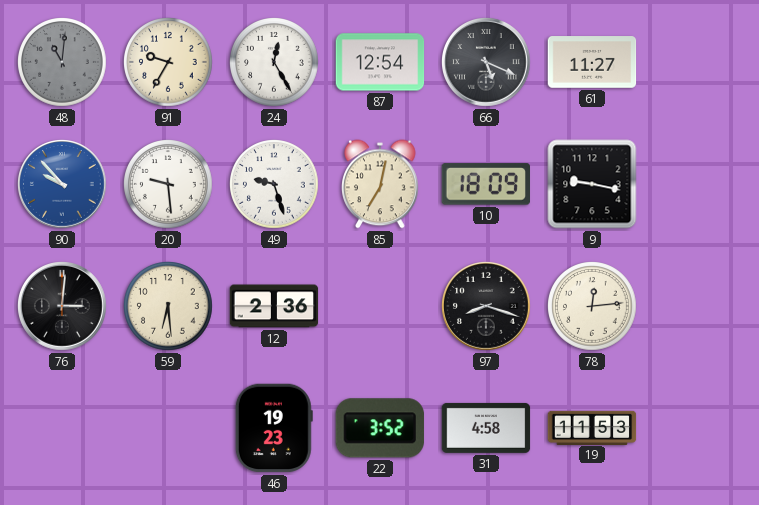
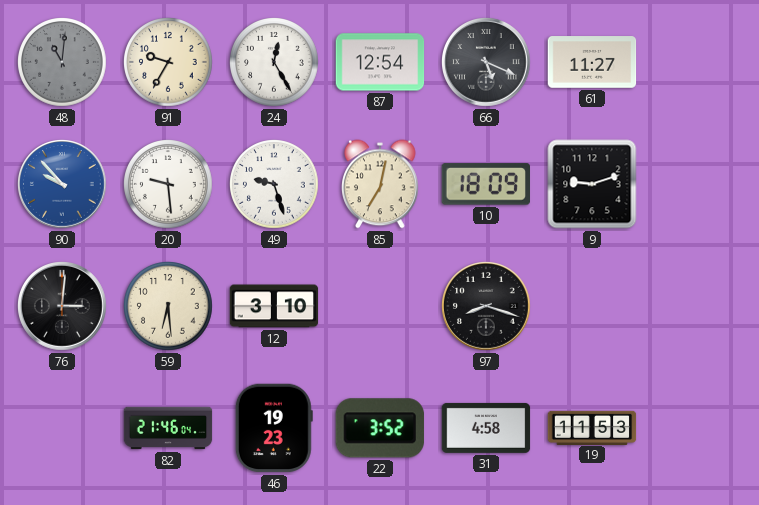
9: 9:17 -> 9:12
12: 2:36 -> 3:10
78: 12:14 -> none
82: none -> 21:46
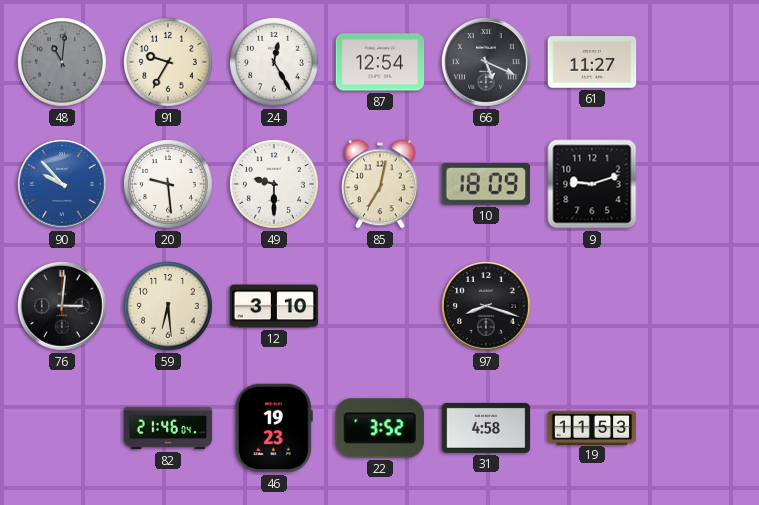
49: 9:27 -> 9:30
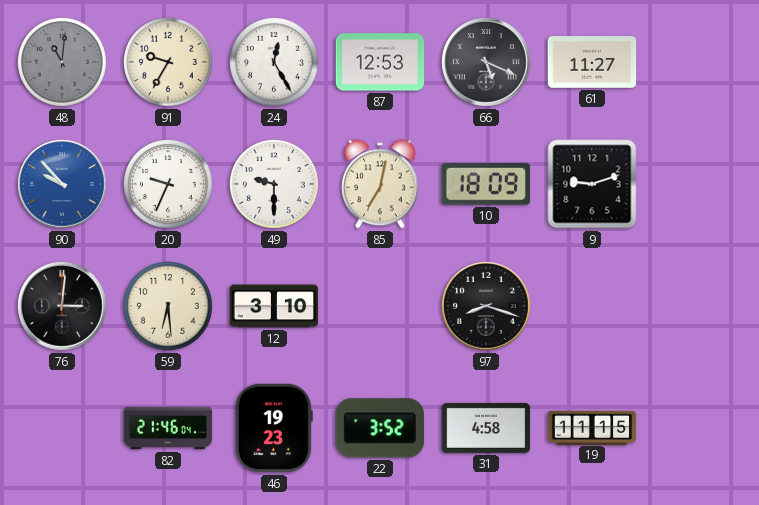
87: 12:54 -> 12:53
20: 9:29 -> 9:34
19: 11:53 -> 11:15
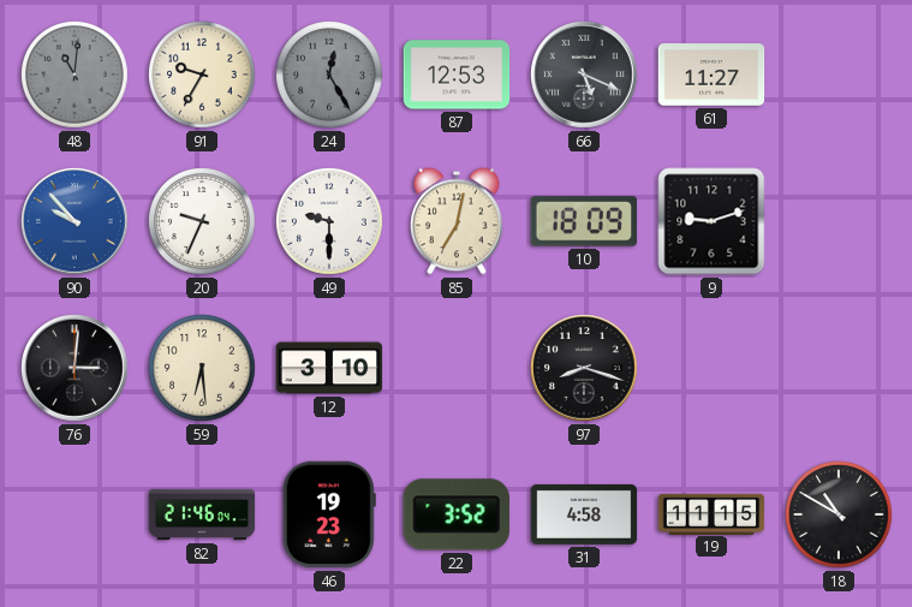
24 dial: white -> grey
18: none -> 10:50
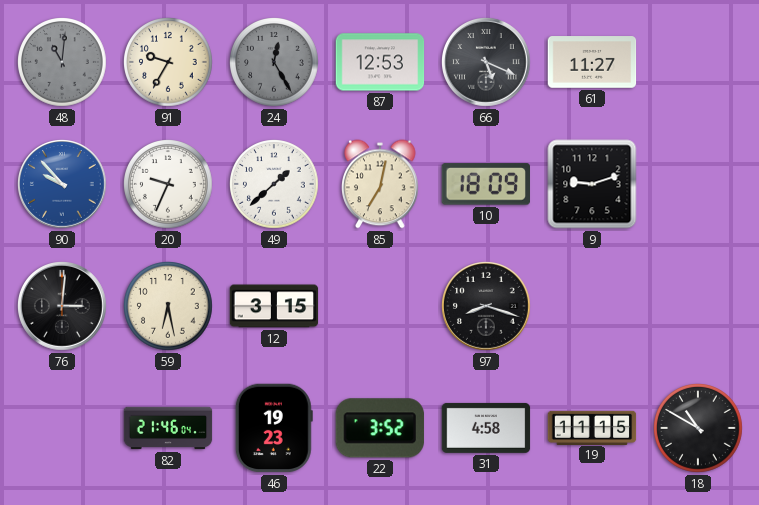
49: 9:30 -> 1:38
59: 6:29 -> 6:28
12: 3:10 -> 3:15
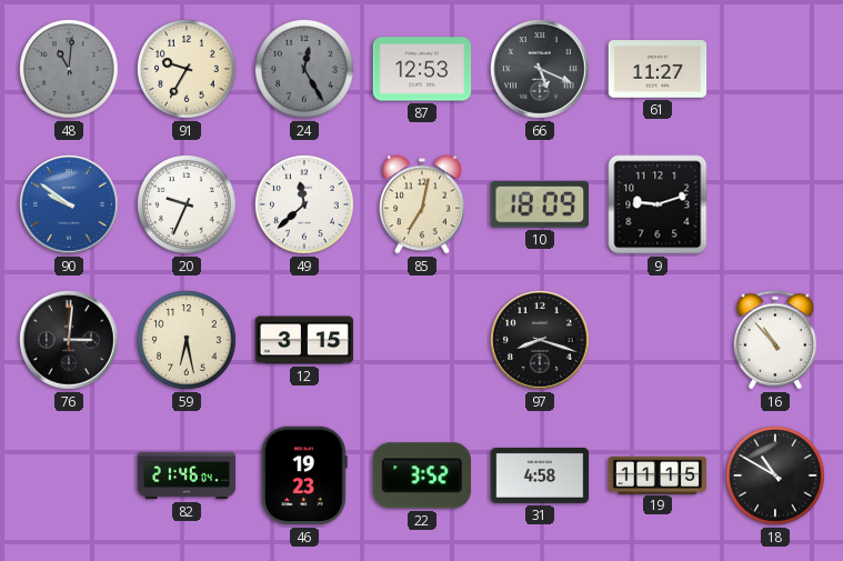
90: 9:53 -> 9:51
49: 1:38 -> 11:38
16: none -> 10:53
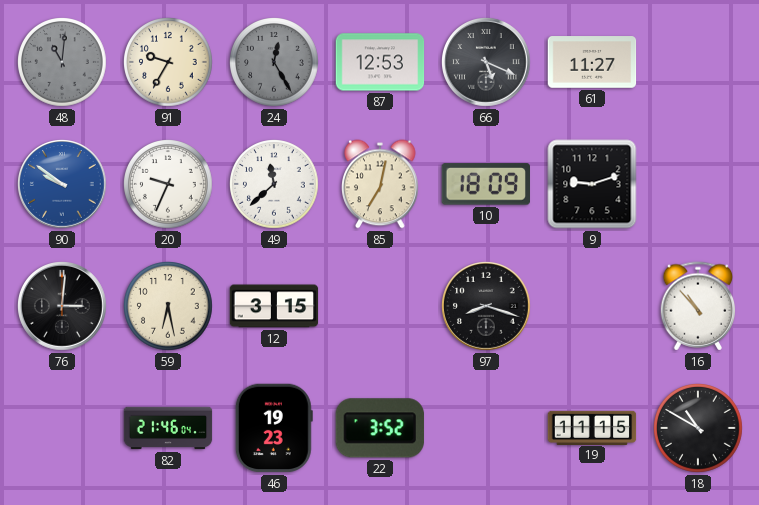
31: 4:58 -> none
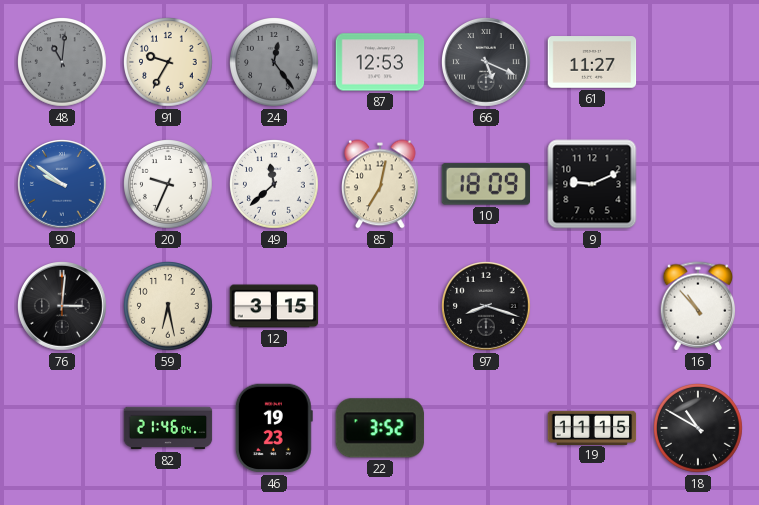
24: 12:25 -> 12:24
9: 9:12 -> 9:11
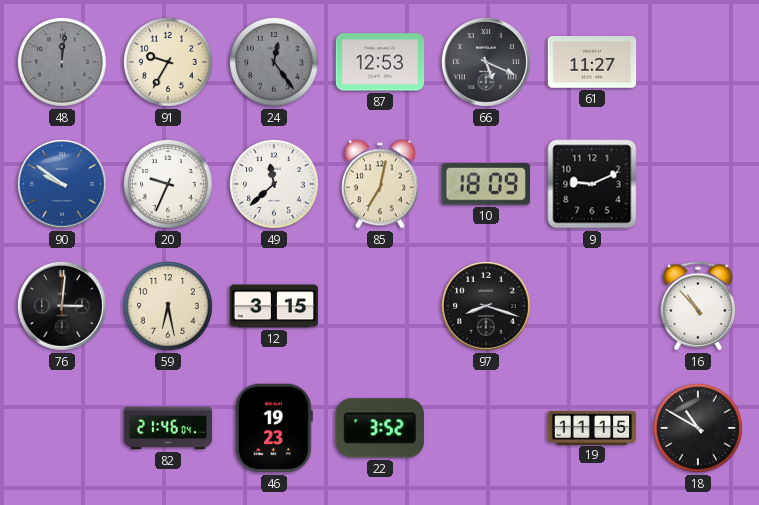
48: 11:01 -> 12:01
